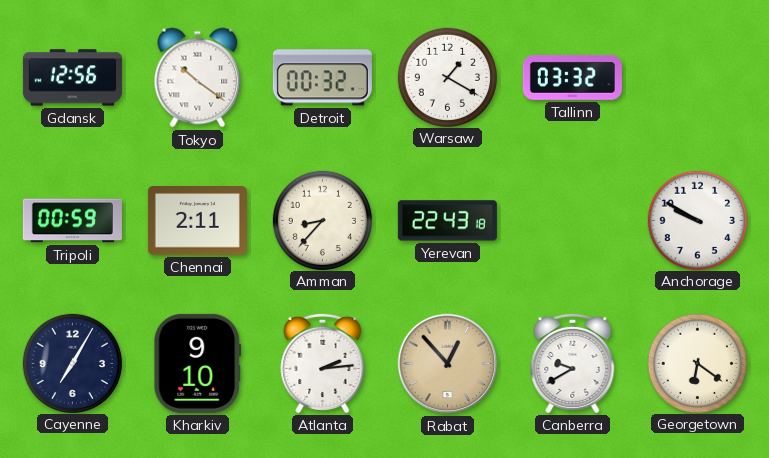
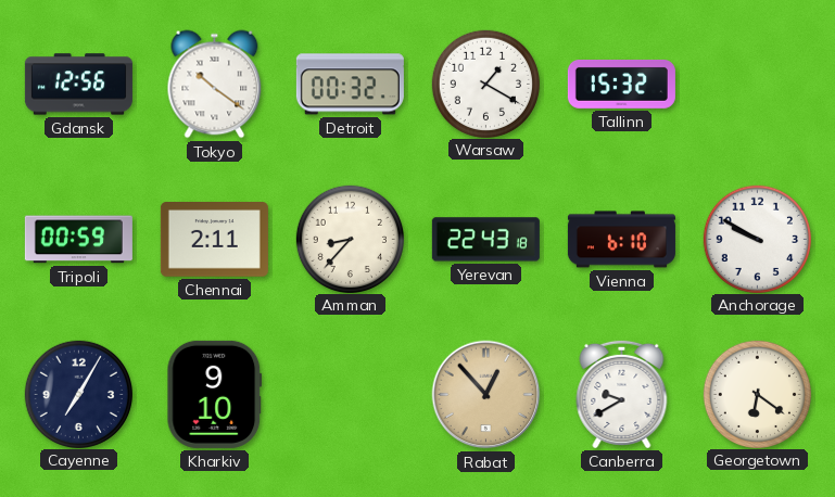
Tallinn: 03:32 -> 15:32
Vienna: none -> 6:10
Atlanta: 2:14 -> none
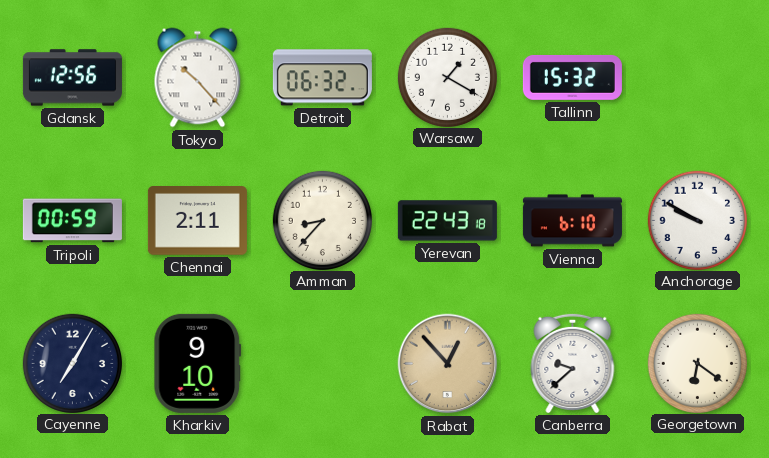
Tokyo: 10:21 -> 10:23
Detroit: 00:32 -> 06:32
Canberra: 9:40 -> 9:38
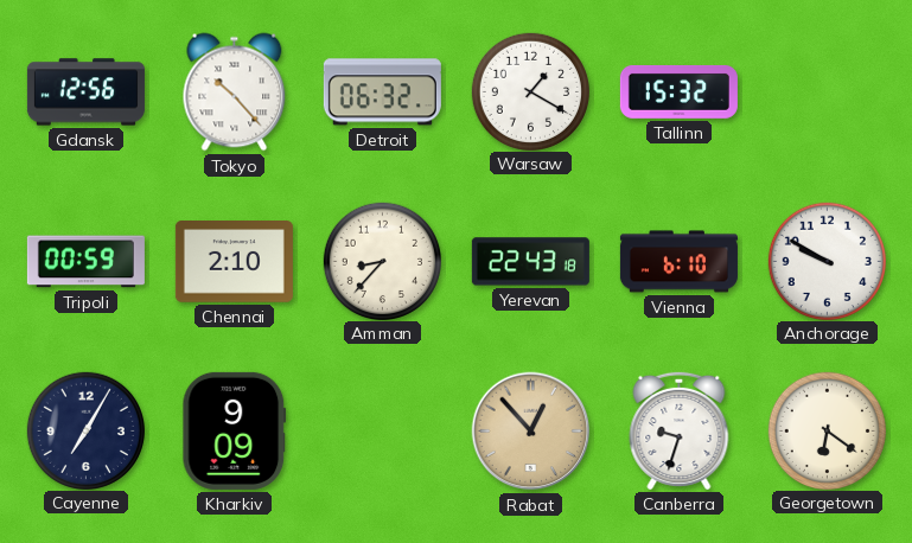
Chennai: 2:11 -> 2:10
Kharkiv: 9:10 -> 9:09
Canberra: 9:38 -> 9:33
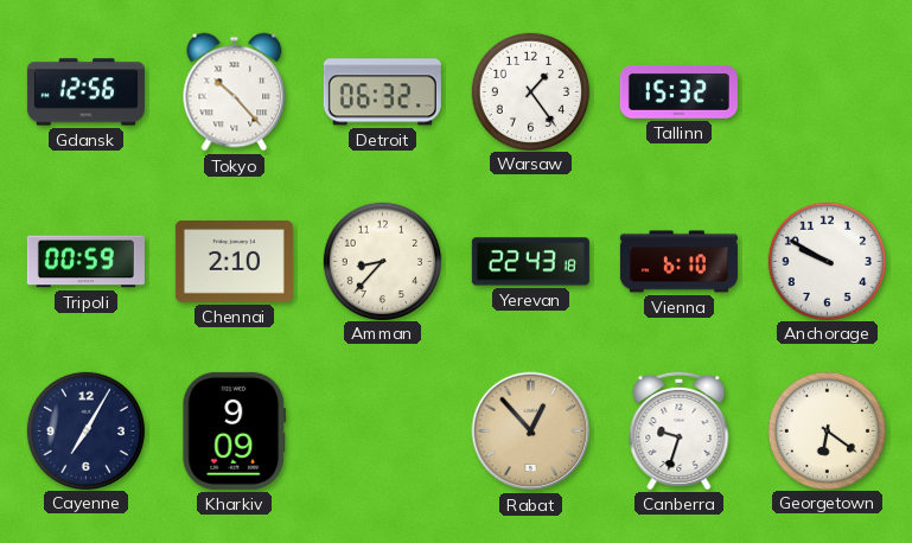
Warsaw: 1:20 -> 1:24
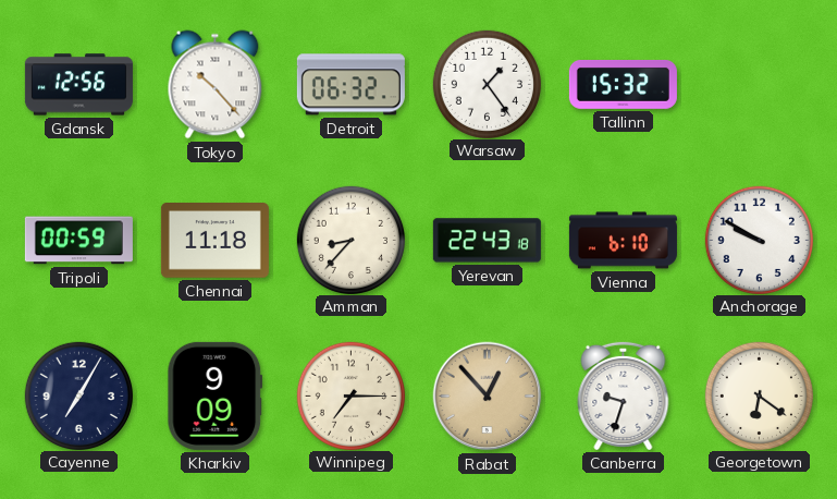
Chennai: 2:10 -> 11:18
Winnipeg: none -> 7:15
